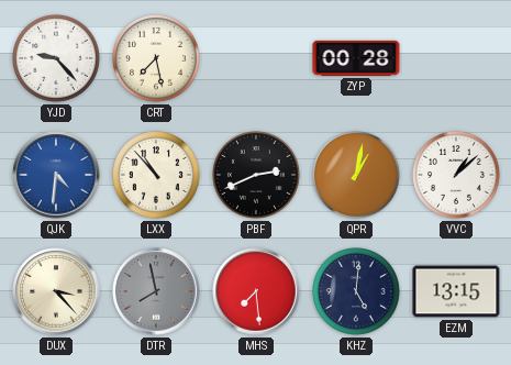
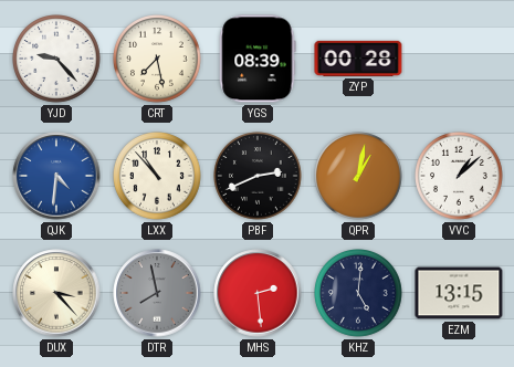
YGS: none -> 08:39
MHS: 7:29 -> 2:29
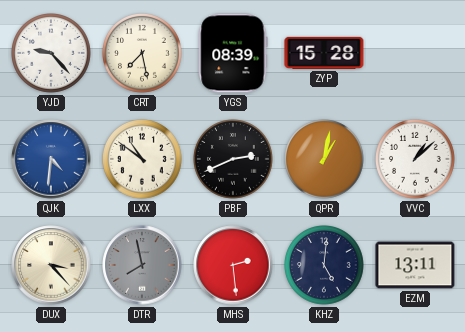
ZYP: 00:28 -> 15:28
LXX: 10:53 -> 10:51
EZM: 13:15 -> 13:11
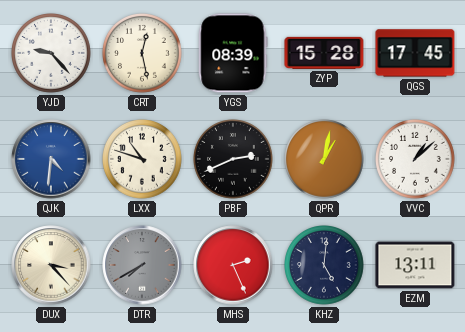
CRT: 7:28 -> 12:28
QGS: none -> 17:45
LXX: 10:51 -> 10:48
DTR: 7:58 -> 7:40
MHS: 2:29 -> 2:26
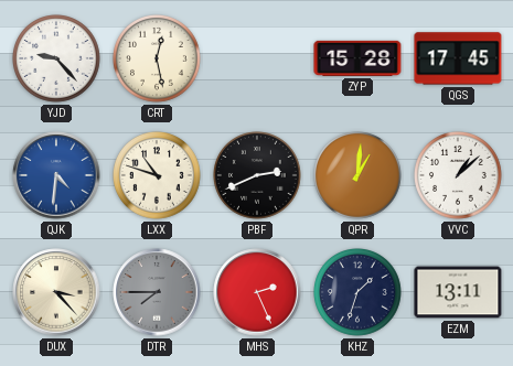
YGS: 08:39 -> none
QPR: 1:02 -> 1:01
DTR: 7:40 -> 7:45
KHZ: 5:01 -> 1:33
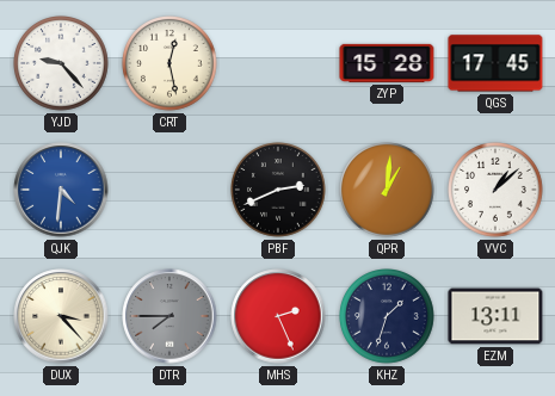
LXX: 10:48 -> none
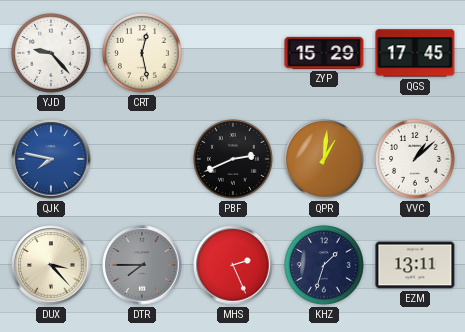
ZYP: 15:28 -> 15:29
QJK: 4:31 -> 7:47
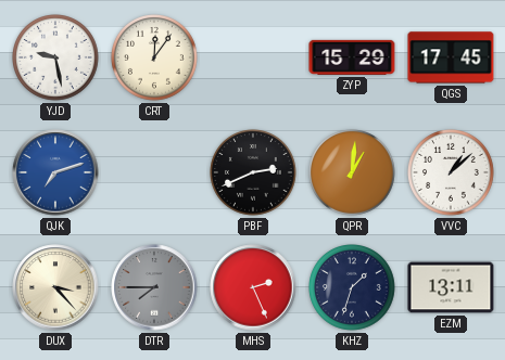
YJD: 9:23 -> 9:28
CRT: 12:28 -> 12:06
QJK: 7:47 -> 7:12
